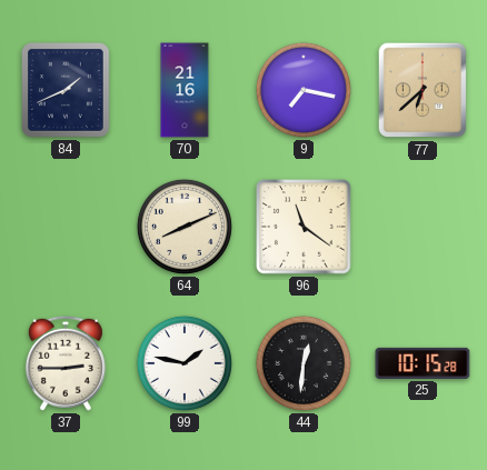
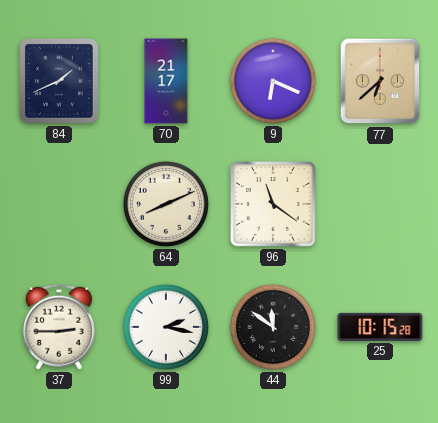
70: 21:16 -> 21:17
9: 7:17 -> 6:19
99: 1:47 -> 2:17
44: 12:31 -> 11:51
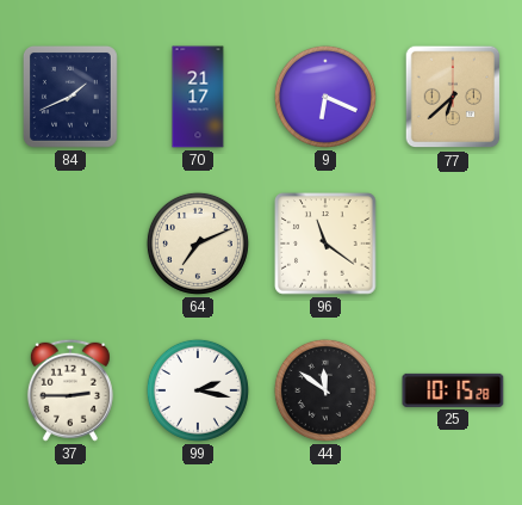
64: 8:11 -> 7:11
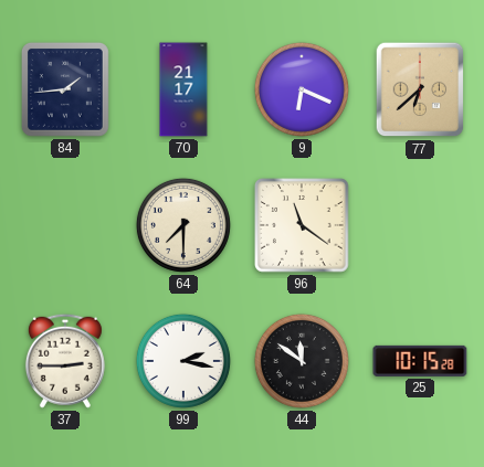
84: 1:41 -> 1:44
64: 7:11 -> 7:30
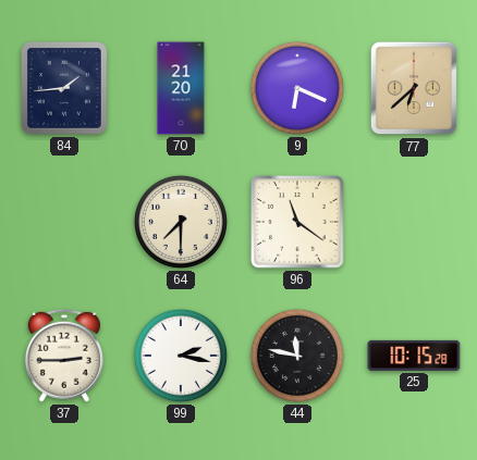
70: 21:17 -> 21:20
44: 11:51 -> 11:47
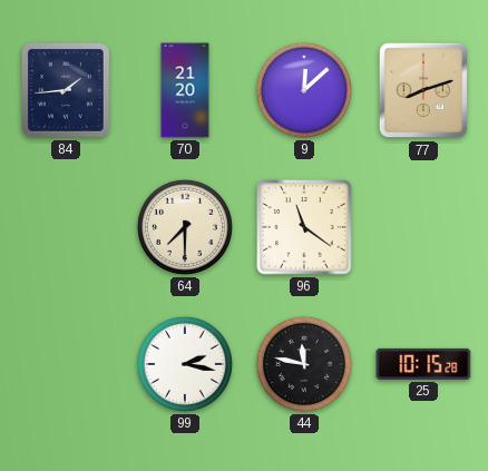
9: 6:19 -> 12:08
77: 6:38 -> 8:12
37: 2:45 -> none
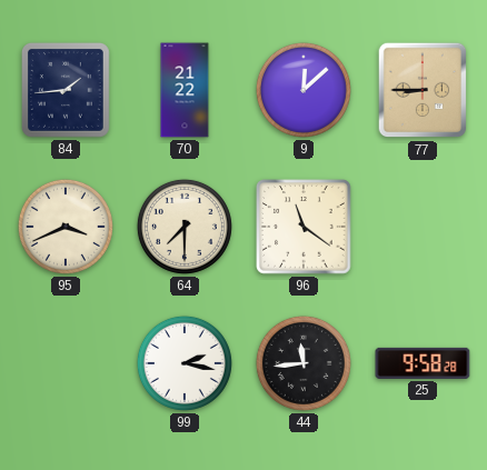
70: 21:20 -> 21:22
77: 8:12 -> 8:45
95: none -> 3:41
44: 11:47 -> 11:44
25: 10:15 -> 9:58
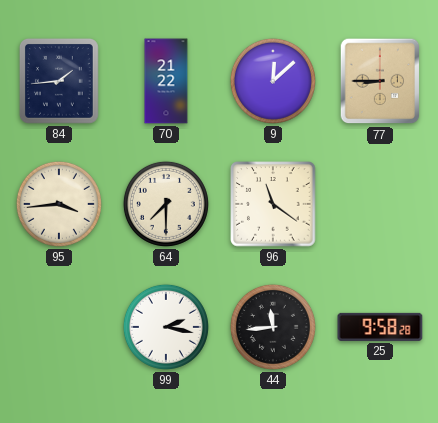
95: 3:41 -> 3:44
